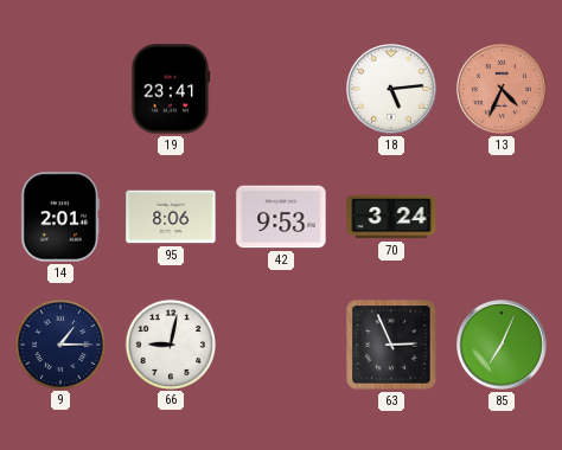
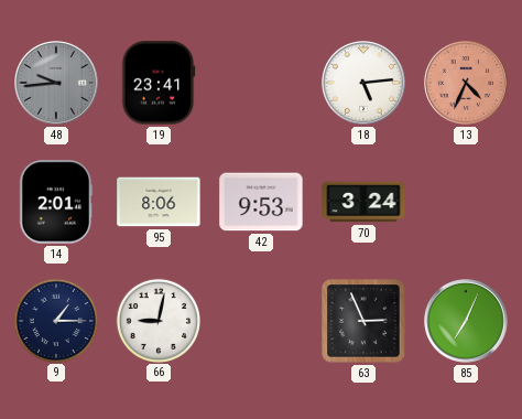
48: none -> 9:44
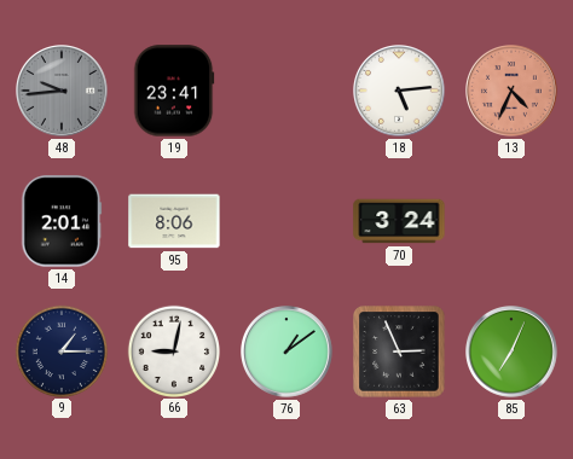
42: 9:53 -> none
76: none -> 1:09
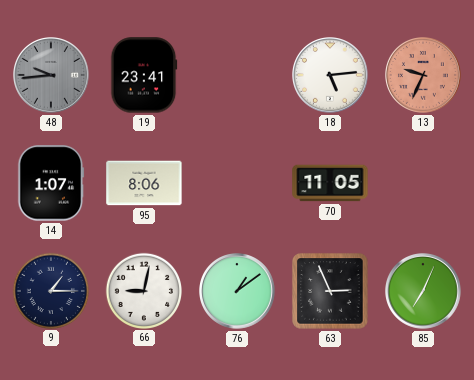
13: 4:34 -> 9:34
14: 2:01 -> 1:07
70: 3:24 -> 11:05
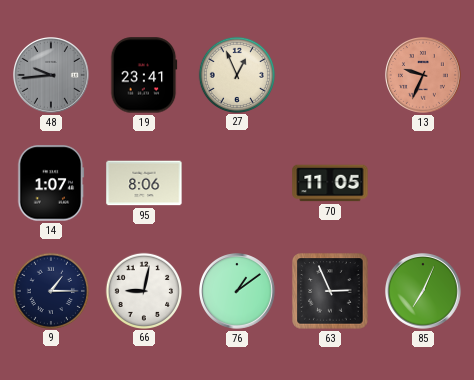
27: none -> 12:56
18: 5:14 -> none
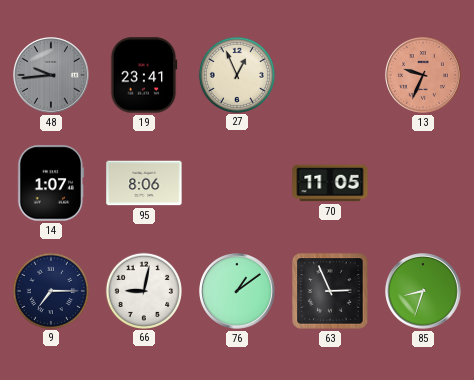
9: 1:15 -> 7:15
85: 7:04 -> 8:33
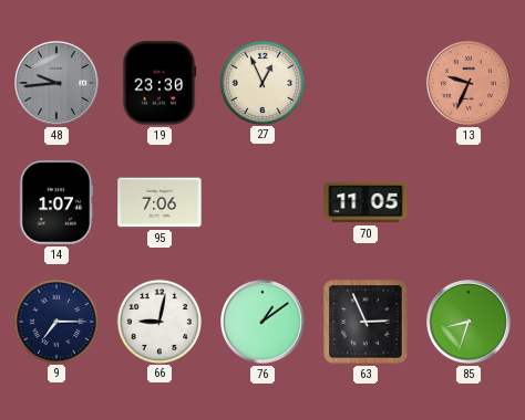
19: 23:41 -> 23:30
95: 8:06 -> 7:06
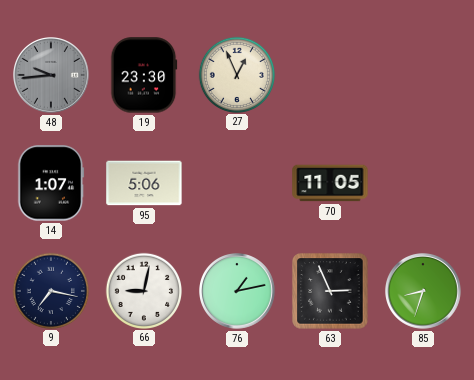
13: 9:34 -> none
95: 7:06 -> 5:06
9: 7:15 -> 7:17
76: 1:09 -> 1:13
